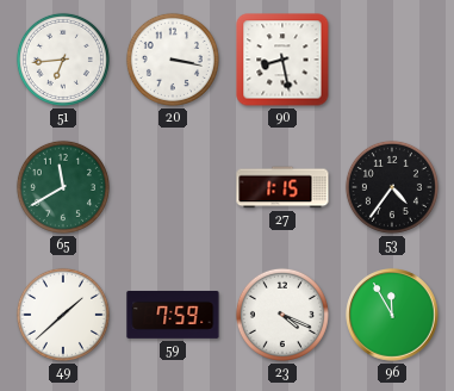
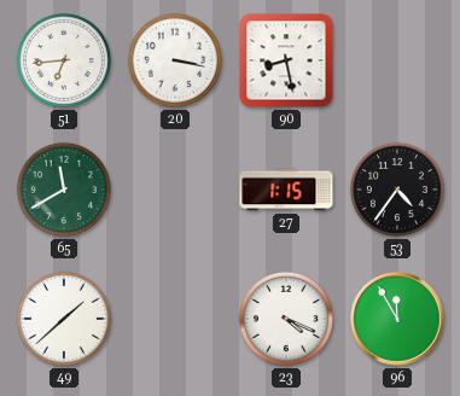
59: 7:59 -> none
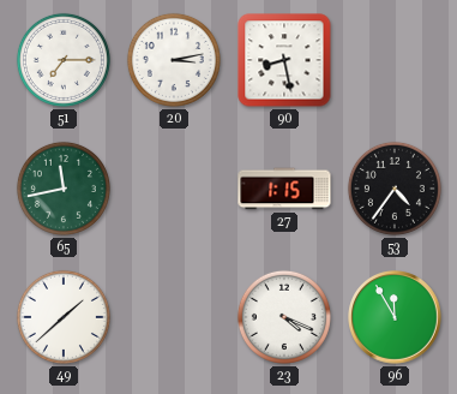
51: 6:44 -> 7:15
20: 3:17 -> 3:13
65: 11:40 -> 11:43
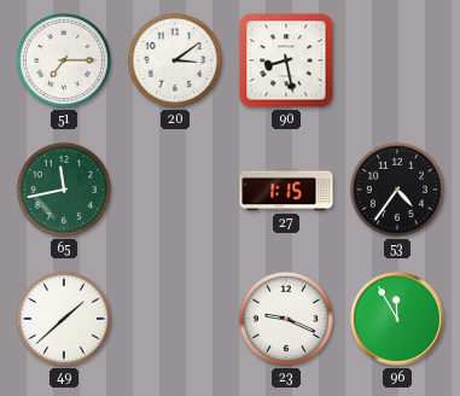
20: 3:13 -> 3:09
23: 4:19 -> 9:19
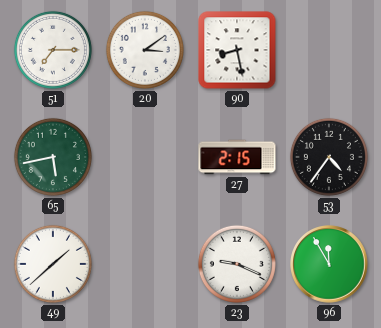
65: 11:43 -> 5:43
27: 1:15 -> 2:15
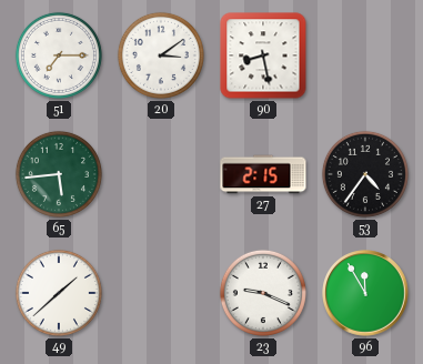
65: 5:43 -> 5:44
